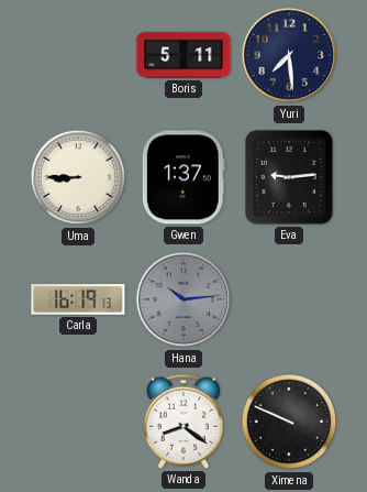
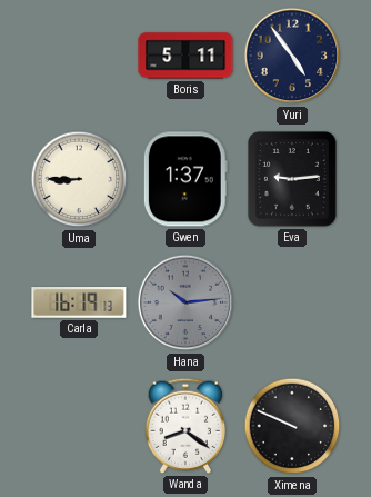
Yuri: 7:29 -> 4:54
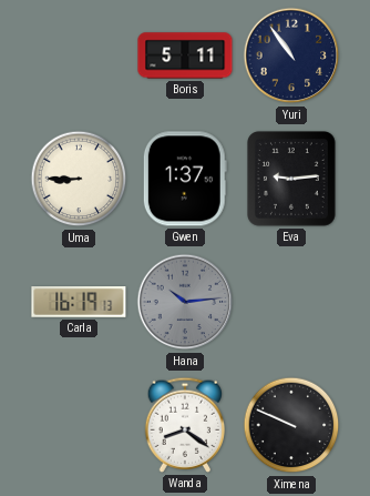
Yuri: 4:54 -> 10:54
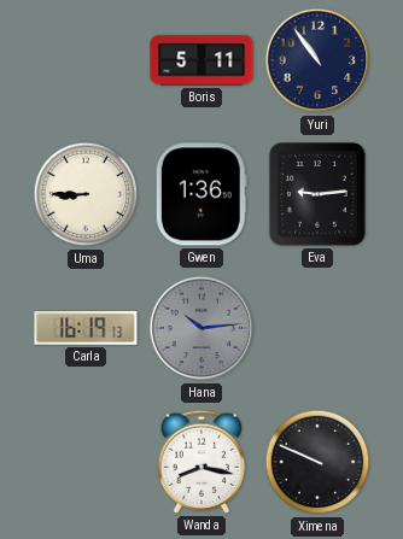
Gwen: 1:37 -> 1:36
Wanda: 8:21 -> 8:17
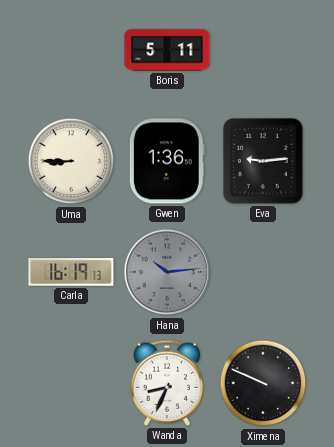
Yuri: 10:54 -> none
Wanda: 8:17 -> 8:34
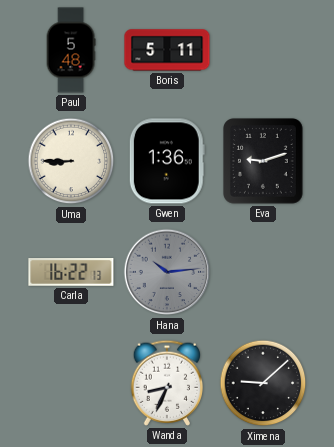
Paul: none -> 5:48
Eva: 9:14 -> 9:12
Carla: 16:19 -> 16:22
Ximena: 9:49 -> 9:08
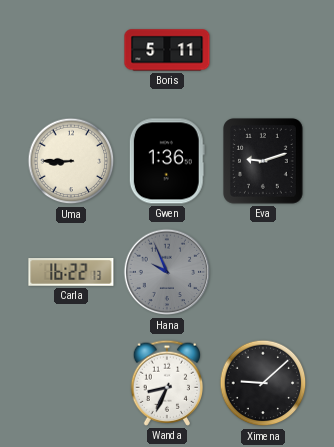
Paul: 5:48 -> none
Hana: 10:14 -> 9:56
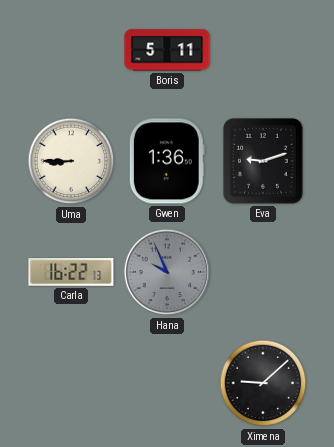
Wanda: 8:34 -> none
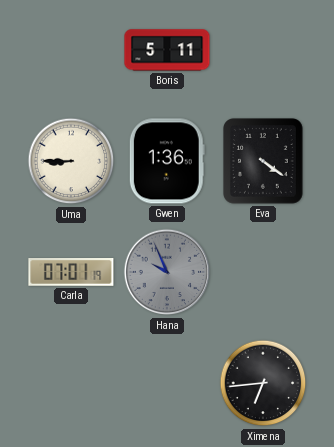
Eva: 9:12 -> 4:21
Carla: 16:22 -> 07:01
Ximena: 9:08 -> 6:44
